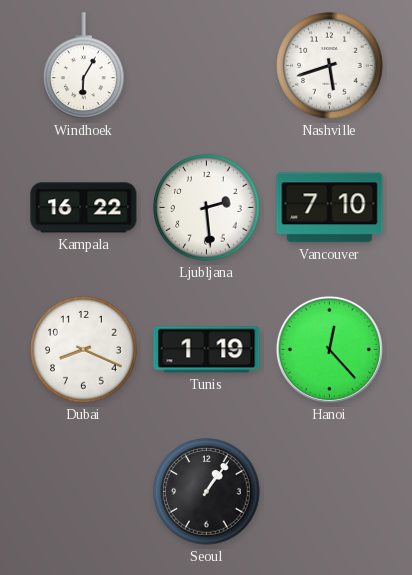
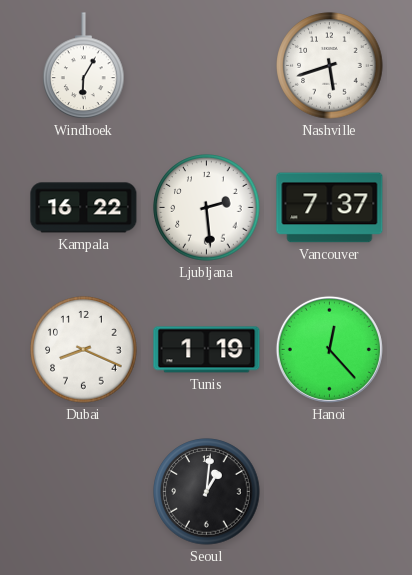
Vancouver: 7:10 -> 7:37
Seoul: 1:06 -> 1:01
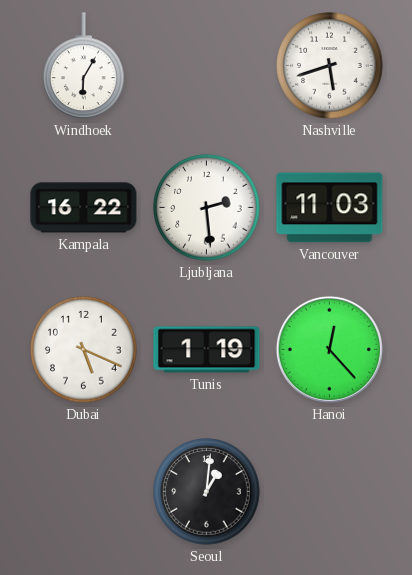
Vancouver: 7:37 -> 11:03
Dubai: 8:19 -> 5:19
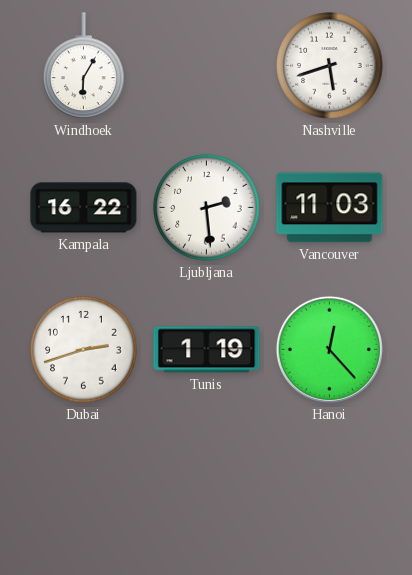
Dubai: 5:19 -> 2:42
Seoul: 1:01 -> none
